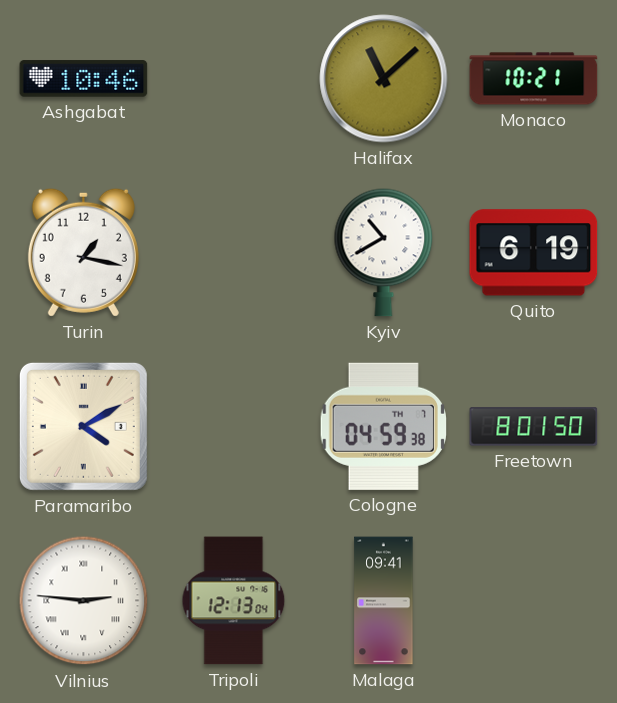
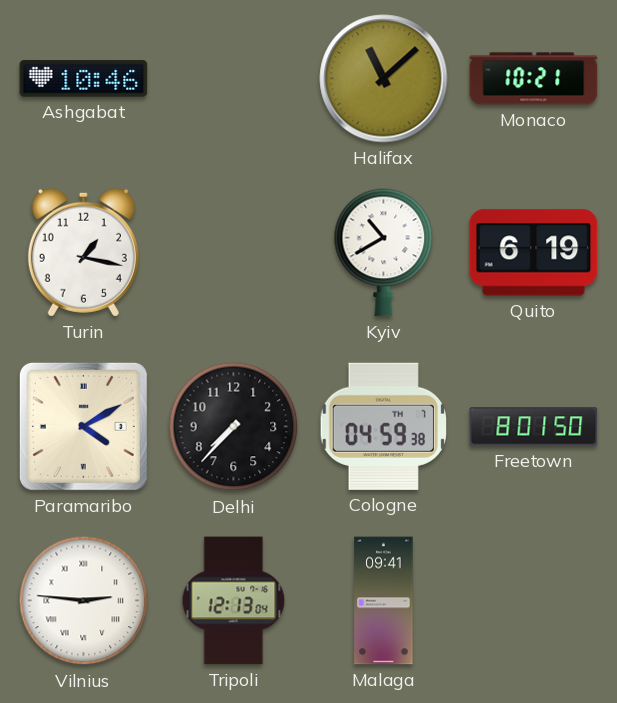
Delhi: none -> 7:37
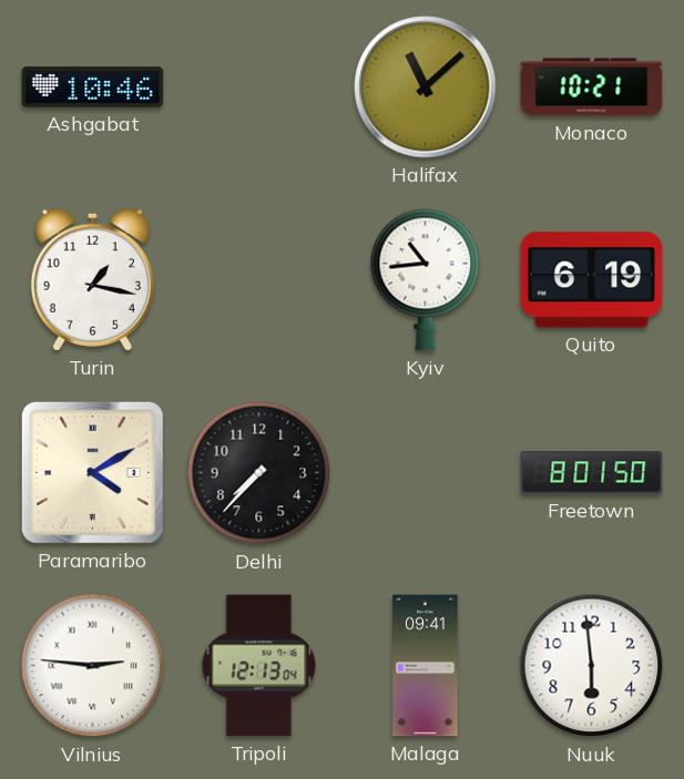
Kyiv: 10:40 -> 10:44
Cologne: 04:59 -> none
Nuuk: none -> 5:59
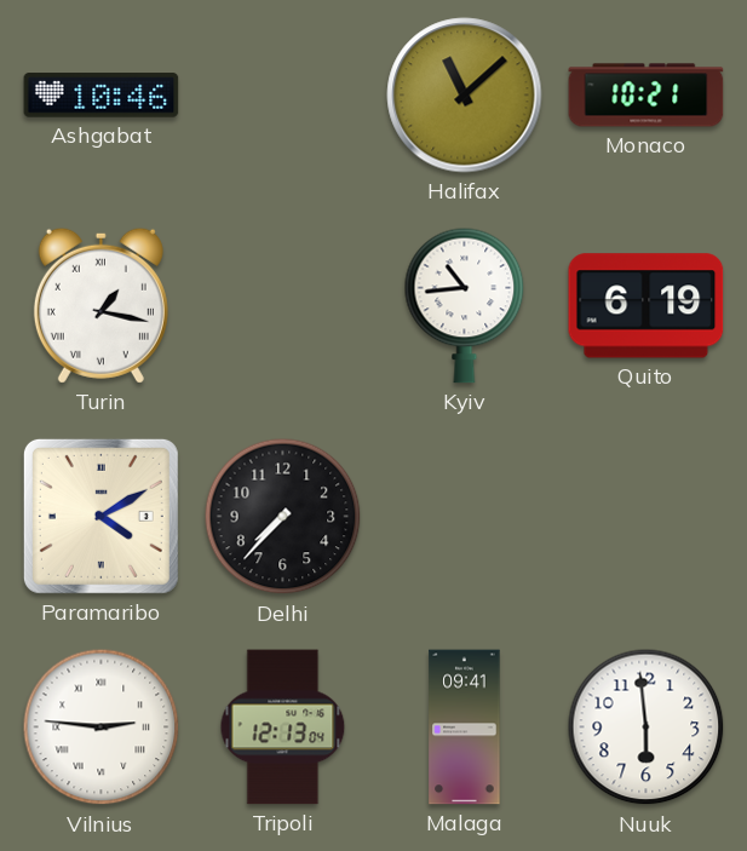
Turin numerals: Arabic -> Roman
Freetown: 8:01 -> none
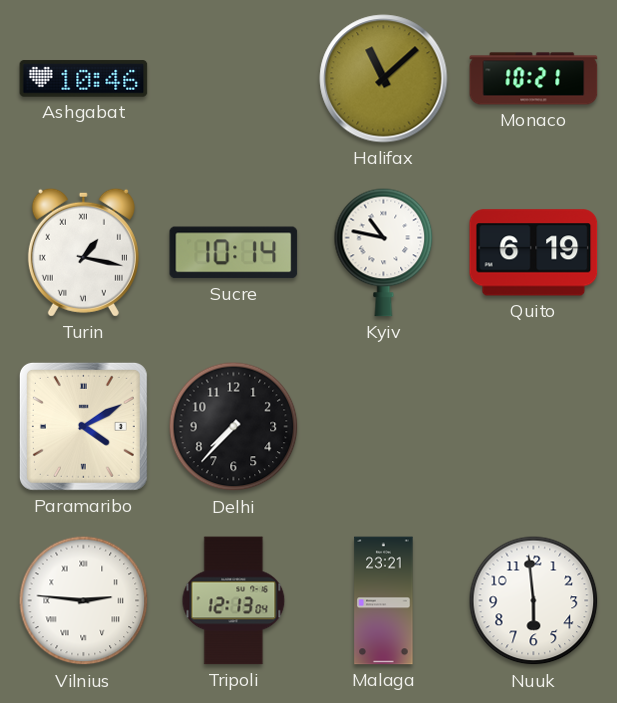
Sucre: none -> 10:14
Kyiv: 10:44 -> 10:47
Malaga: 09:41 -> 23:21
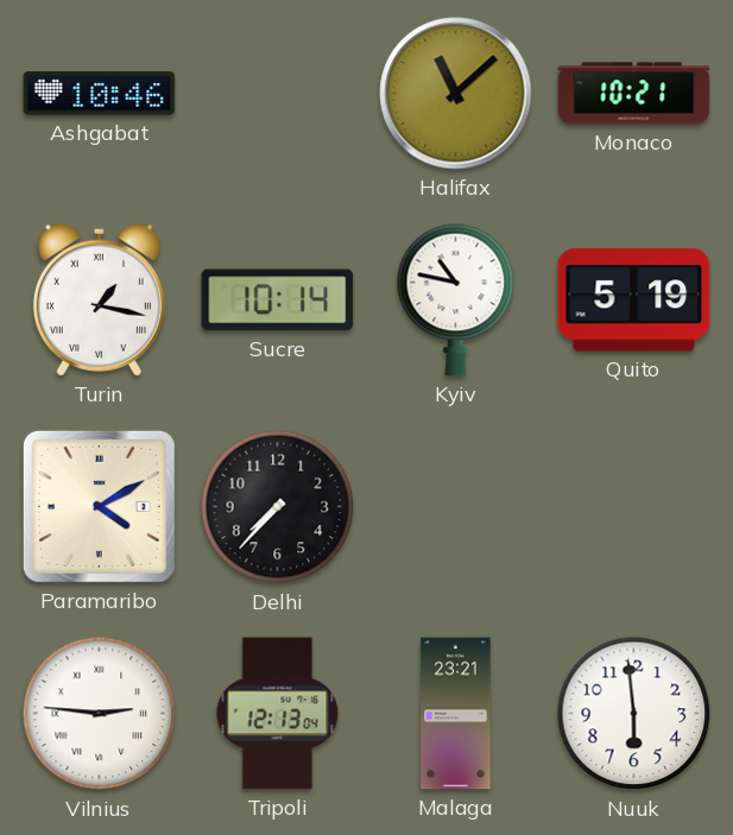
Quito: 6:19 -> 5:19
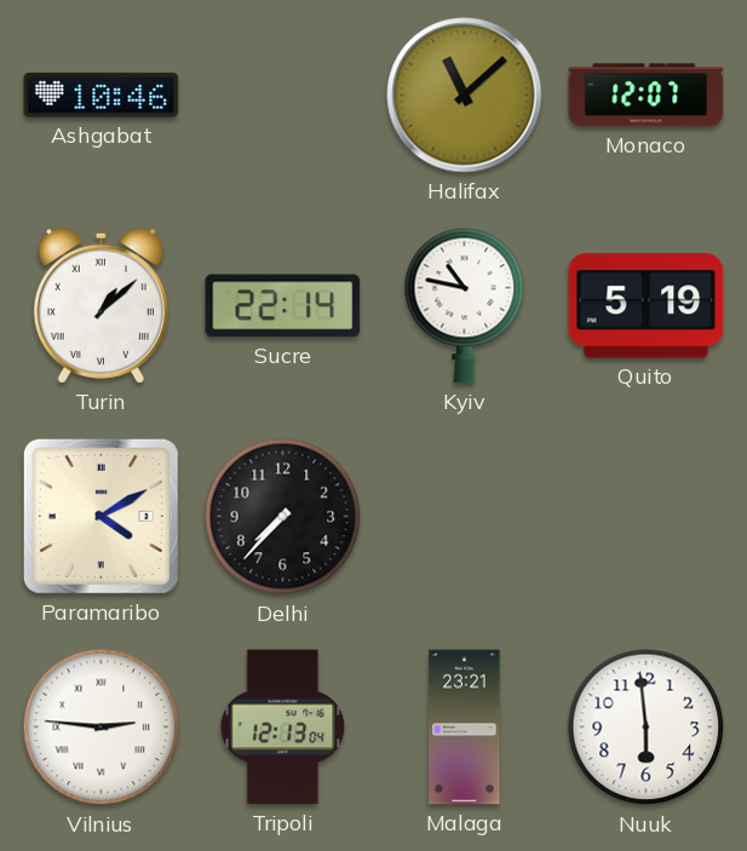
Monaco: 10:21 -> 12:07
Turin: 1:17 -> 1:08
Sucre: 10:14 -> 22:14
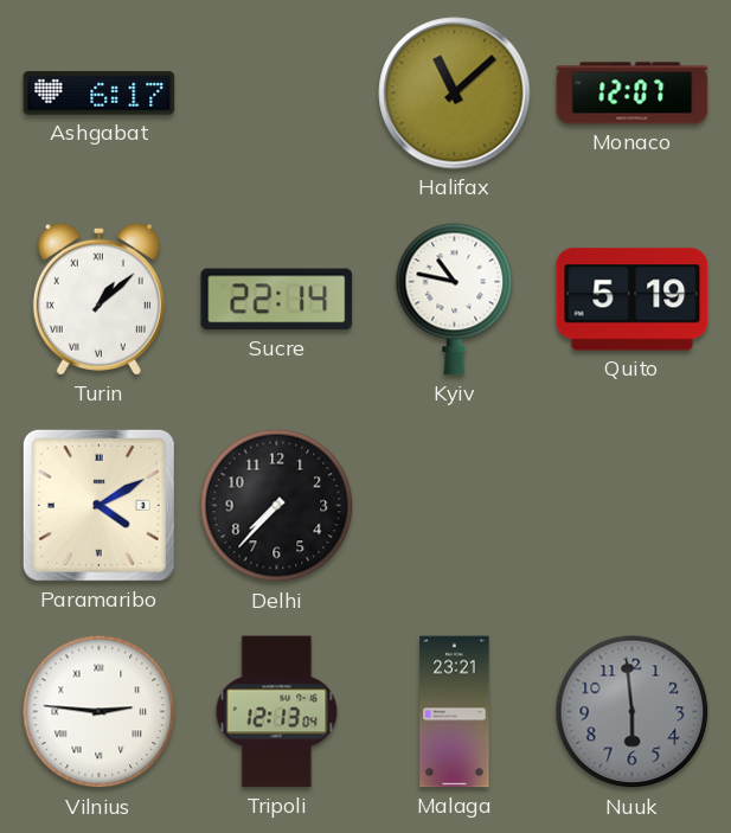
Ashgabat: 10:46 -> 6:17
Nuuk dial: white -> grey
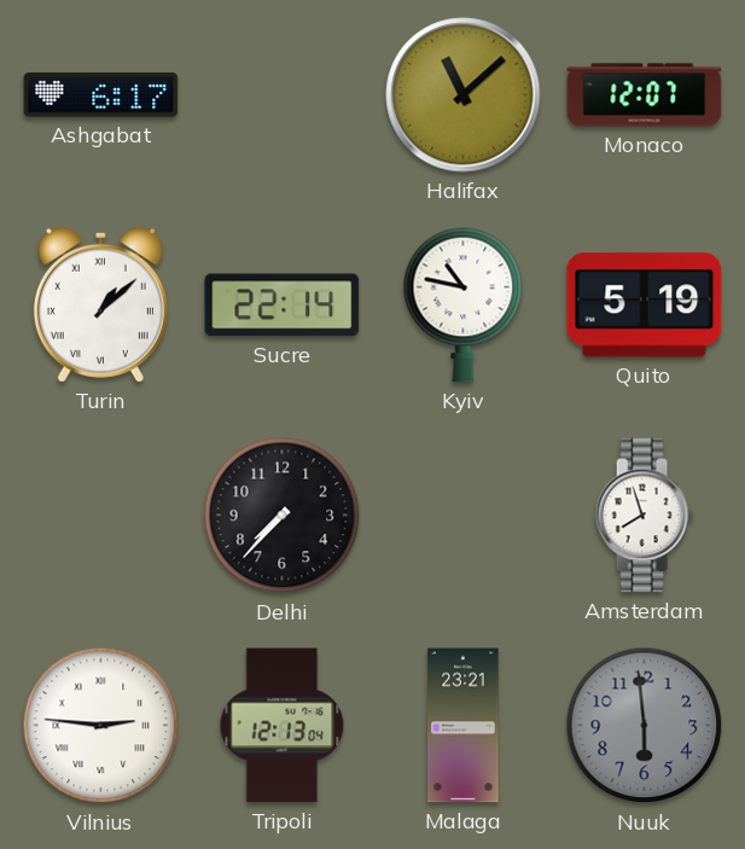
Paramaribo: 4:10 -> none
Amsterdam: none -> 7:57
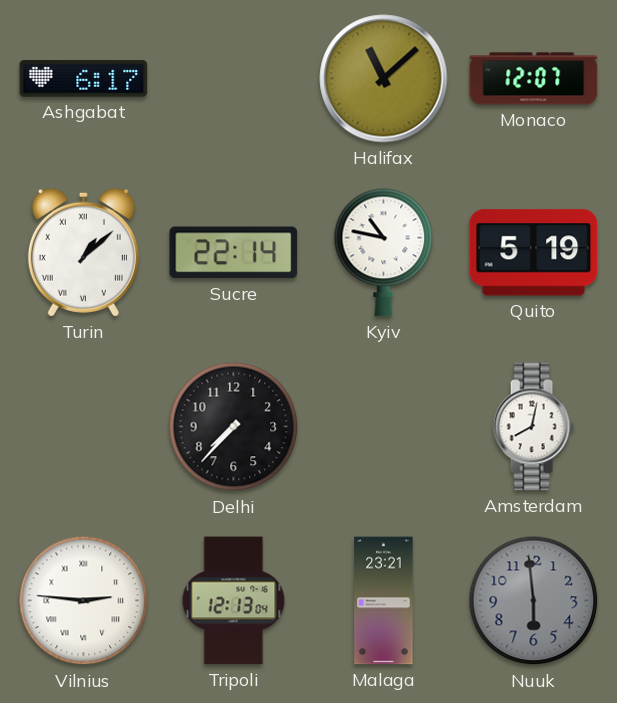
Amsterdam: 7:57 -> 8:02
